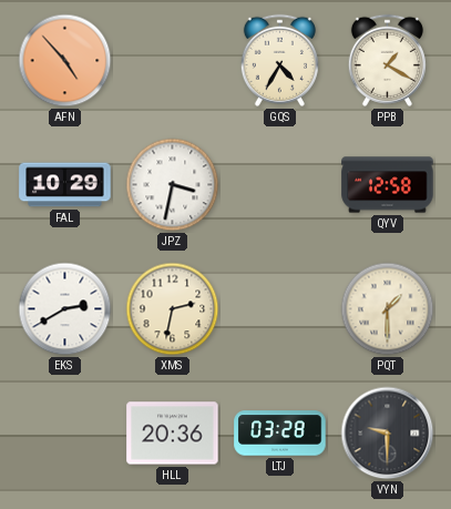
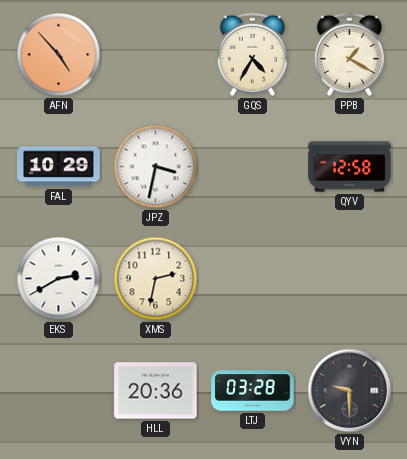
PQT: 1:30 -> none
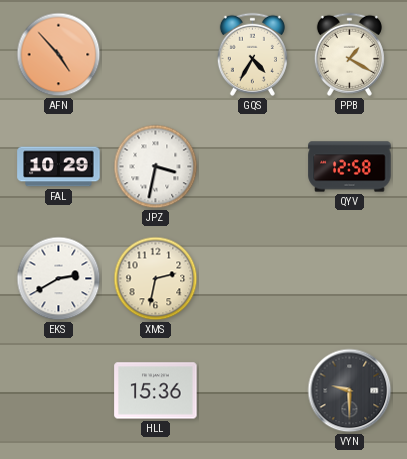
HLL: 20:36 -> 15:36
LTJ: 03:28 -> none
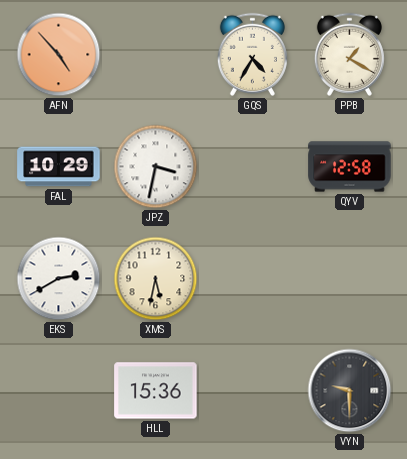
XMS: 2:32 -> 5:32
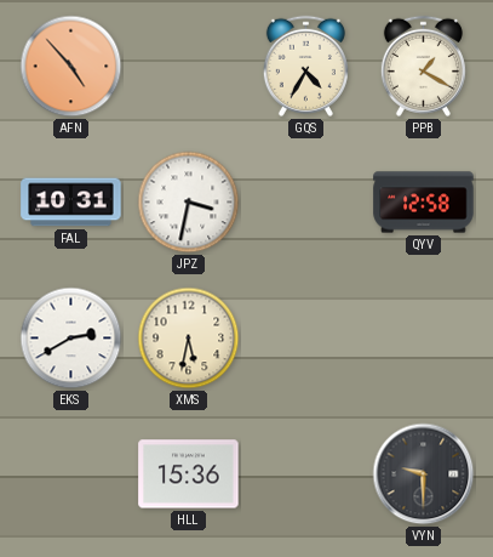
FAL: 10:29 -> 10:31
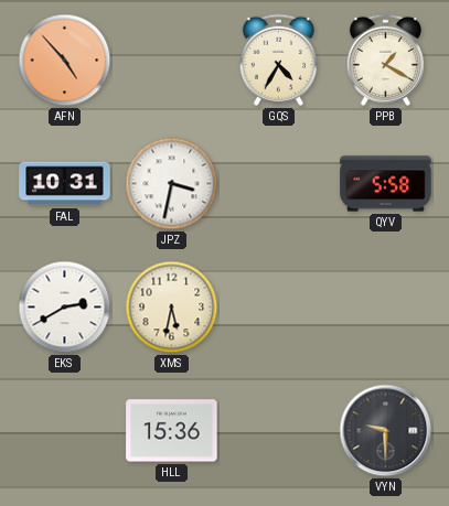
QYV: 12:58 -> 5:58
